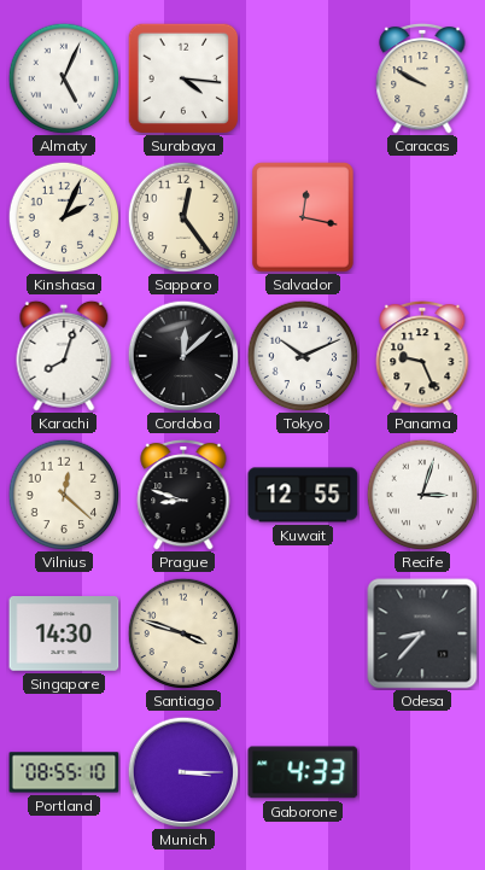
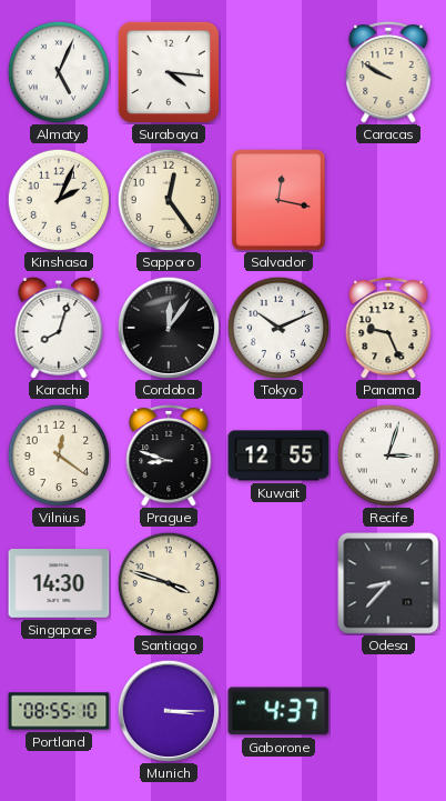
Cordoba: 12:08 -> 12:06
Vilnius: 12:22 -> 12:21
Gaborone: 4:33 -> 4:37
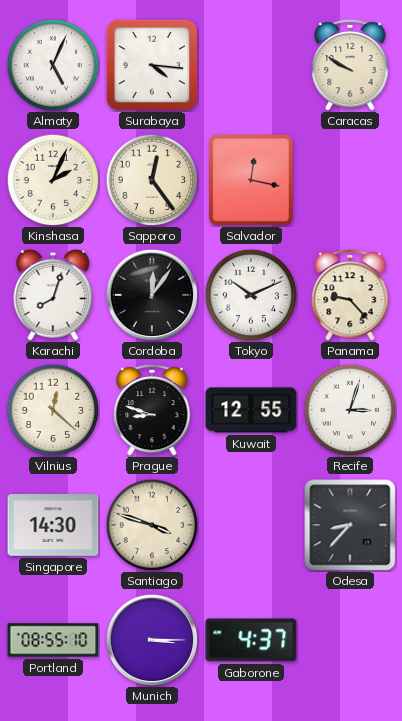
Panama: 9:26 -> 9:23
Vilnius: 12:21 -> 12:22
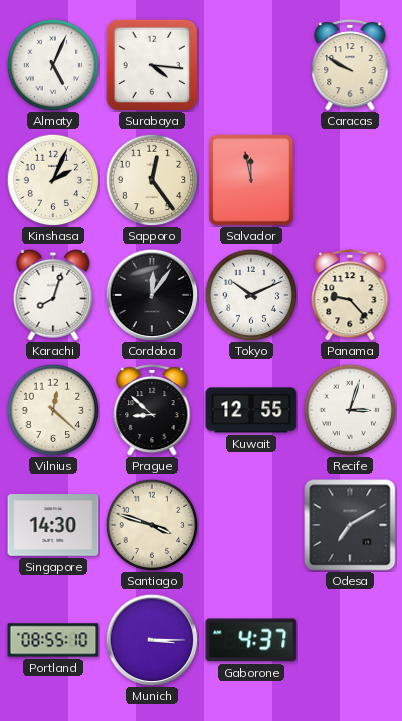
Salvador: 12:17 -> 11:58
Prague: 8:48 -> 8:52
Odesa: 8:37 -> 7:10
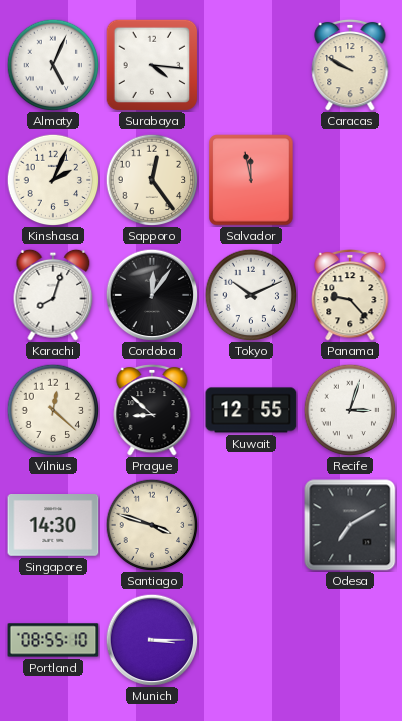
Gaborone: 4:37 -> none
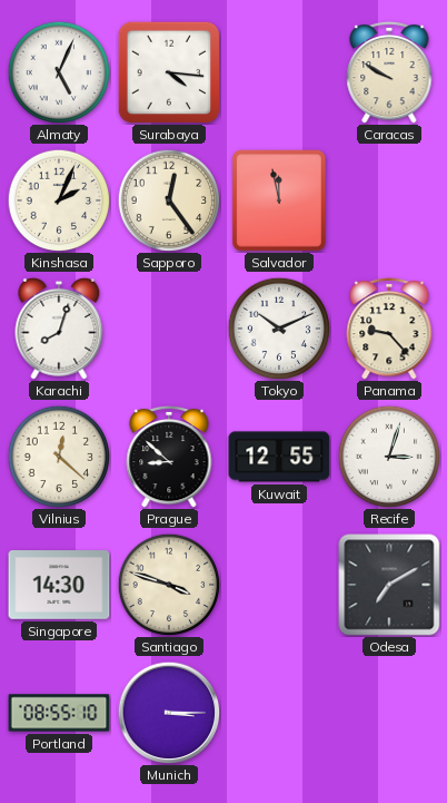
Cordoba: 12:06 -> none
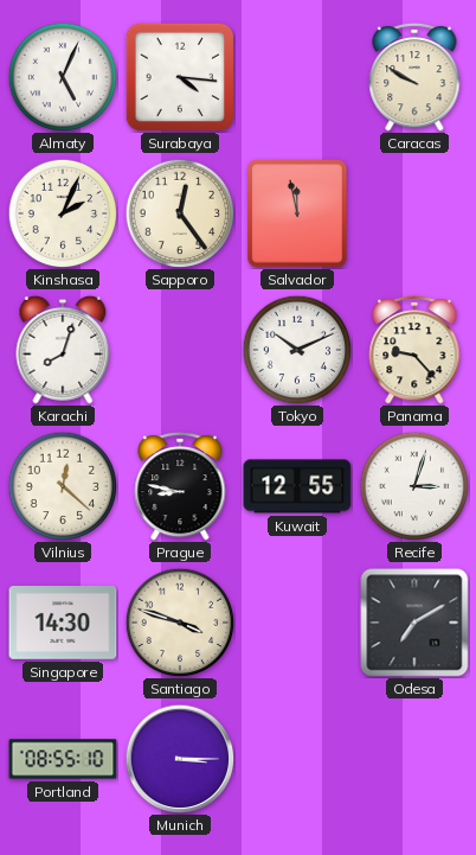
Prague: 8:52 -> 8:47
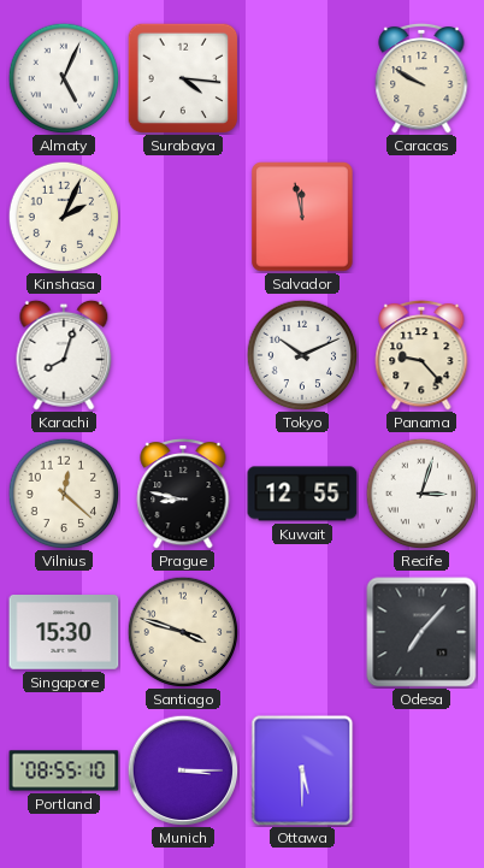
Sapporo: 12:24 -> none
Singapore: 14:30 -> 15:30
Odesa: 7:10 -> 7:07
Ottawa: none -> 5:30
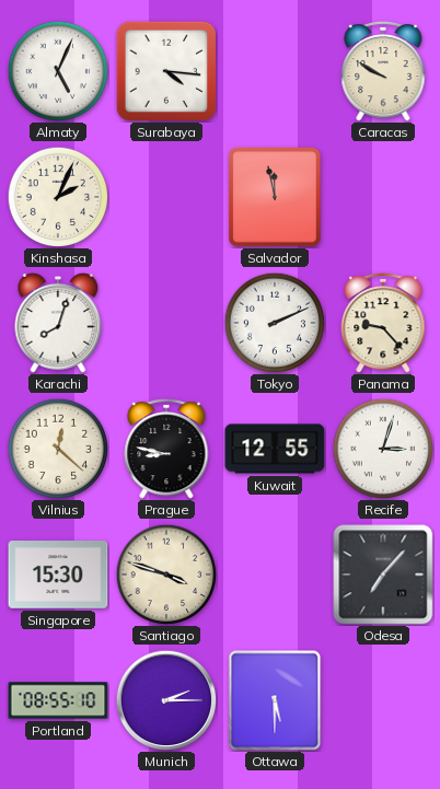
Tokyo: 10:11 -> 2:11
Munich: 3:15 -> 2:15
